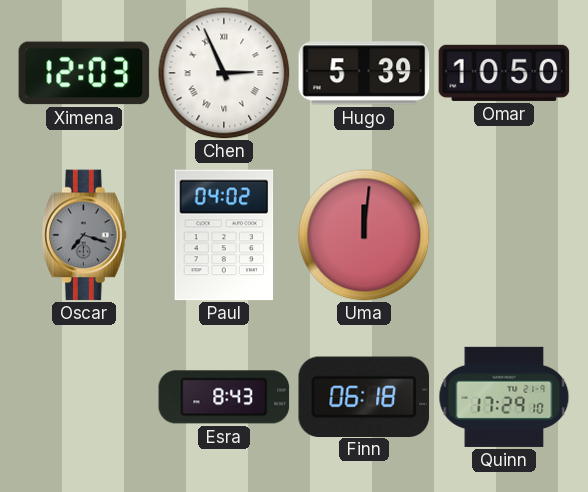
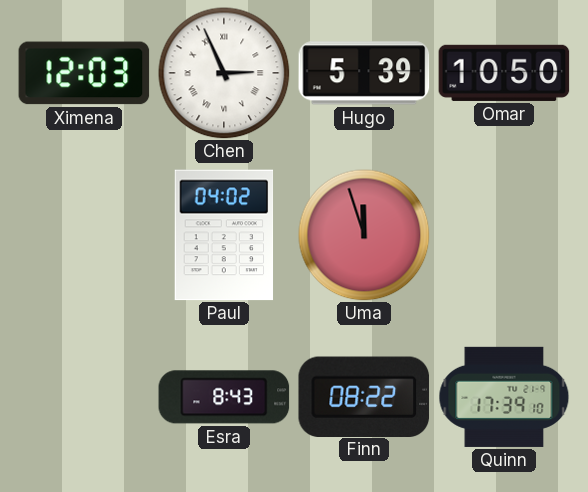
Oscar: 7:18 -> none
Uma: 12:01 -> 11:57
Finn: 06:18 -> 08:22
Quinn: 17:29 -> 17:39
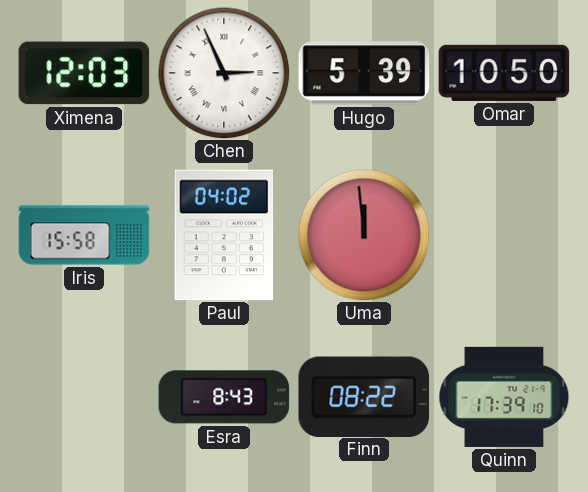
Iris: none -> 15:58
Uma: 11:57 -> 11:59
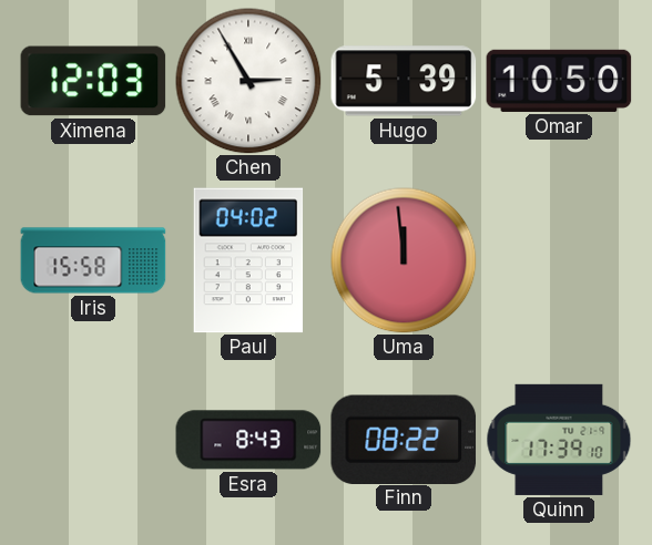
Chen: 2:56 -> 2:55
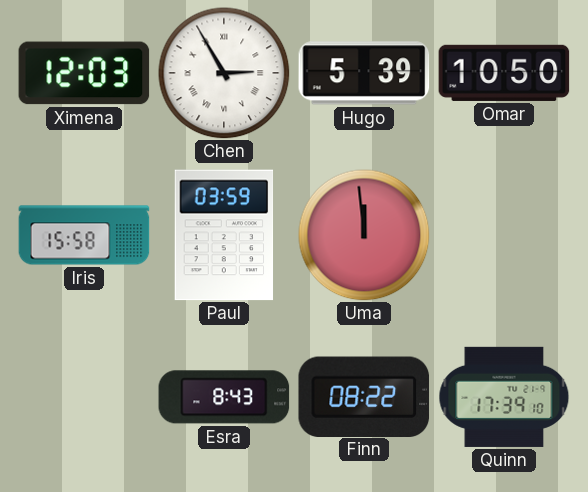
Paul: 04:02 -> 03:59
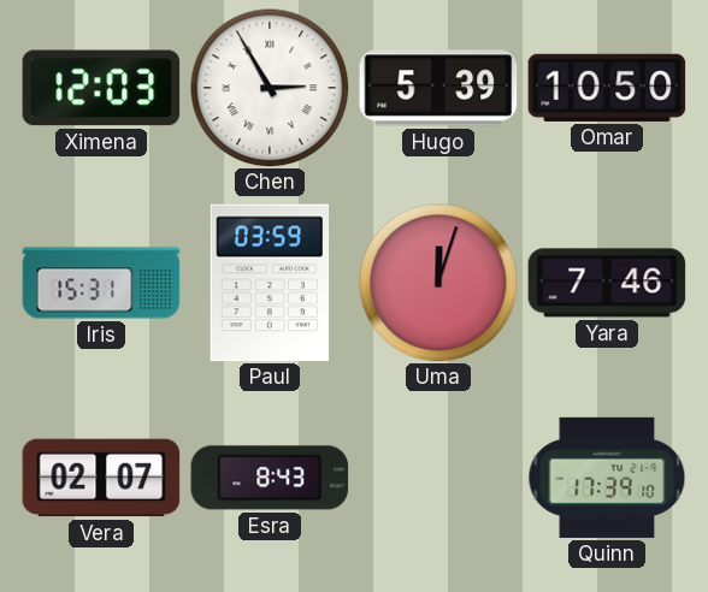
Iris: 15:58 -> 15:31
Uma: 11:59 -> 12:03
Yara: none -> 7:46
Vera: none -> 02:07
Finn: 08:22 -> none
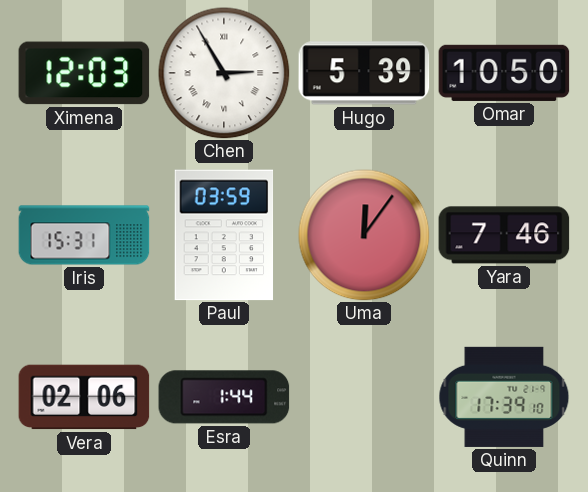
Uma: 12:03 -> 12:06
Vera: 02:07 -> 02:06
Esra: 8:43 -> 1:44
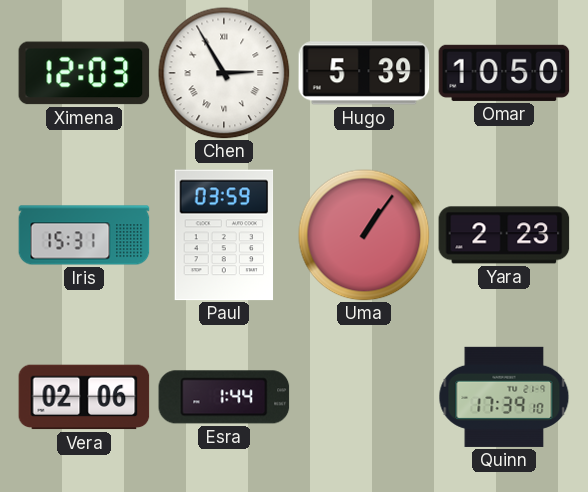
Uma: 12:06 -> 1:06
Yara: 7:46 -> 2:23
